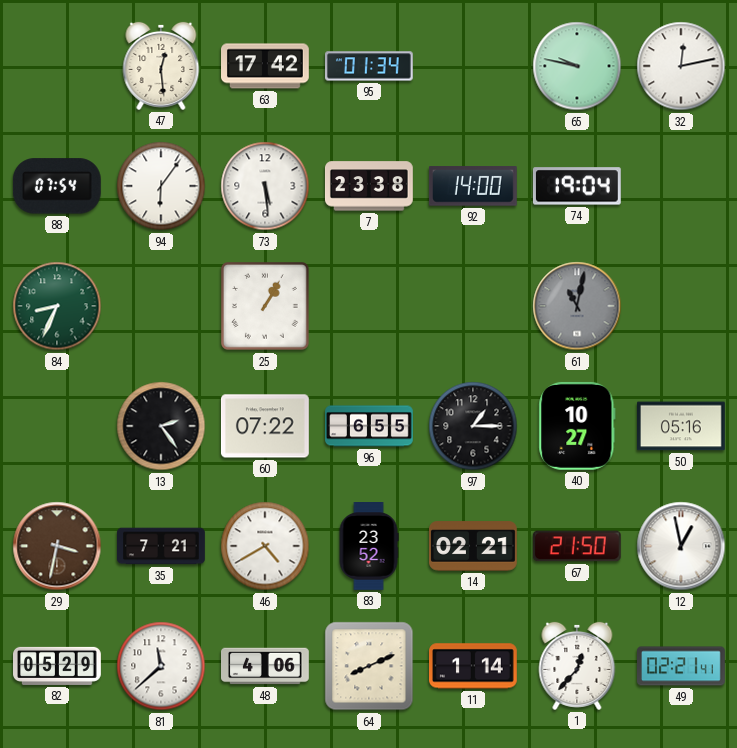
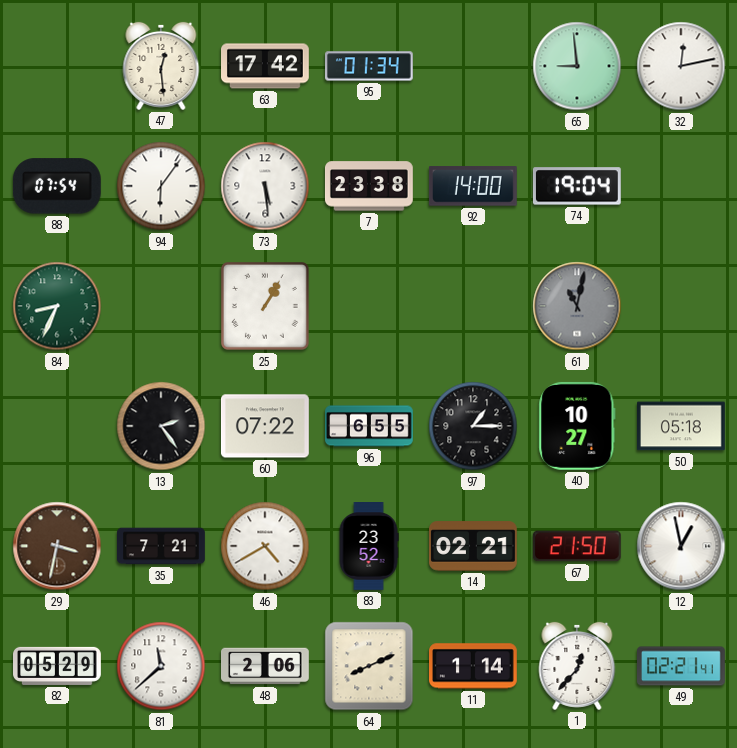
65: 9:47 -> 8:59
50: 05:16 -> 05:18
48: 4:06 -> 2:06
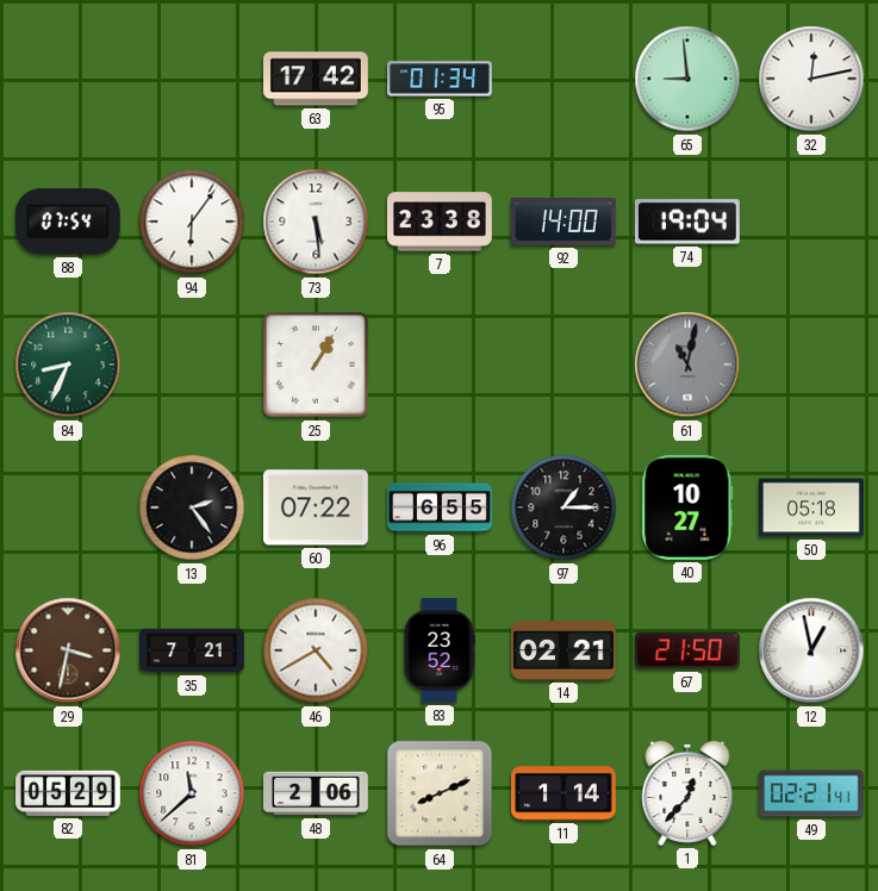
47: 12:29 -> none
